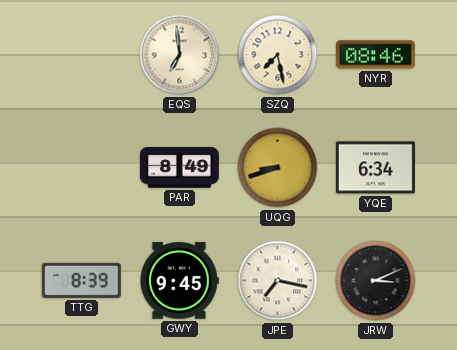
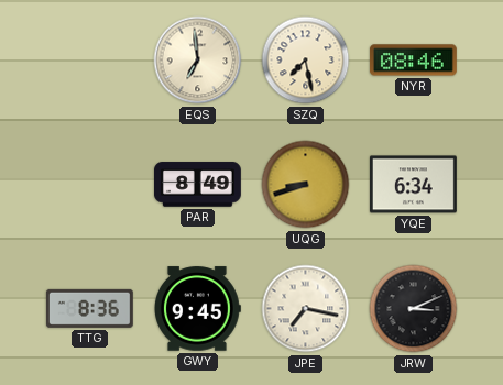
TTG: 8:39 -> 8:36
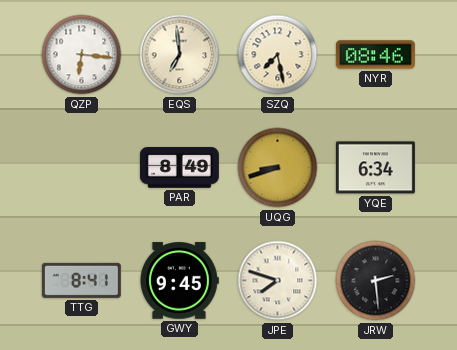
QZP: none -> 6:16
TTG: 8:36 -> 8:41
JPE: 7:17 -> 7:48
JRW: 3:11 -> 2:29
